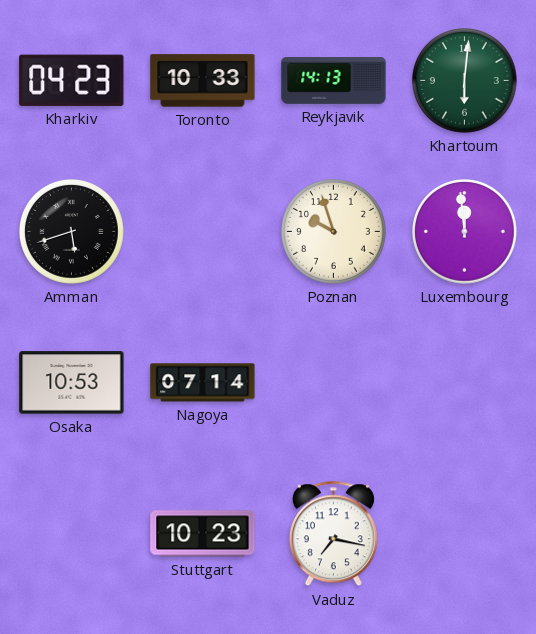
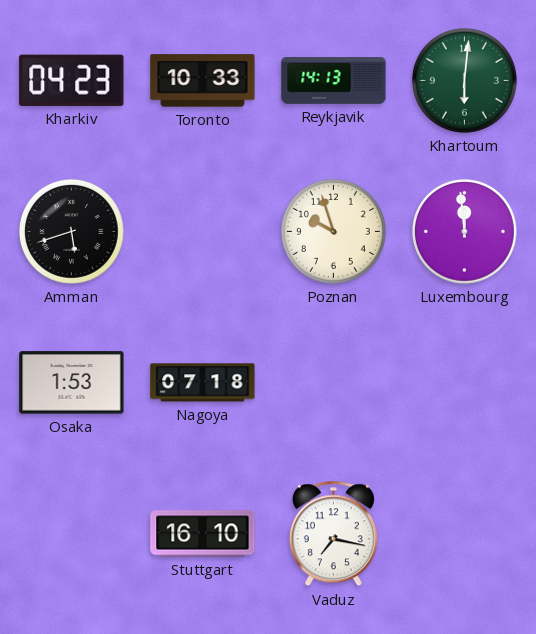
Osaka: 10:53 -> 1:53
Nagoya: 07:14 -> 07:18
Stuttgart: 10:23 -> 16:10
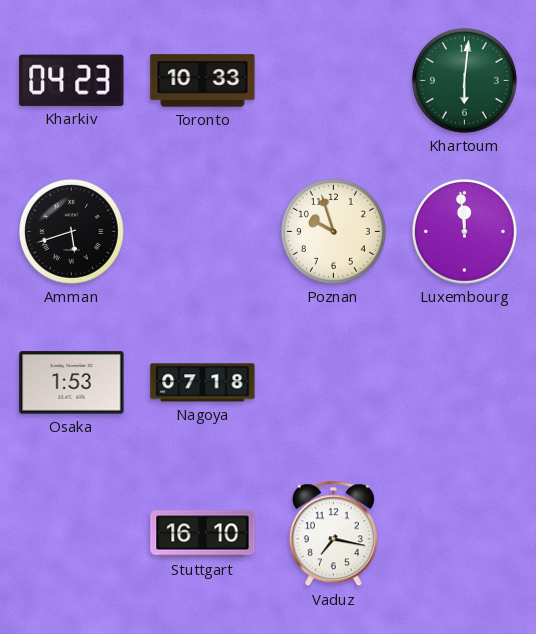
Reykjavik: 14:13 -> none
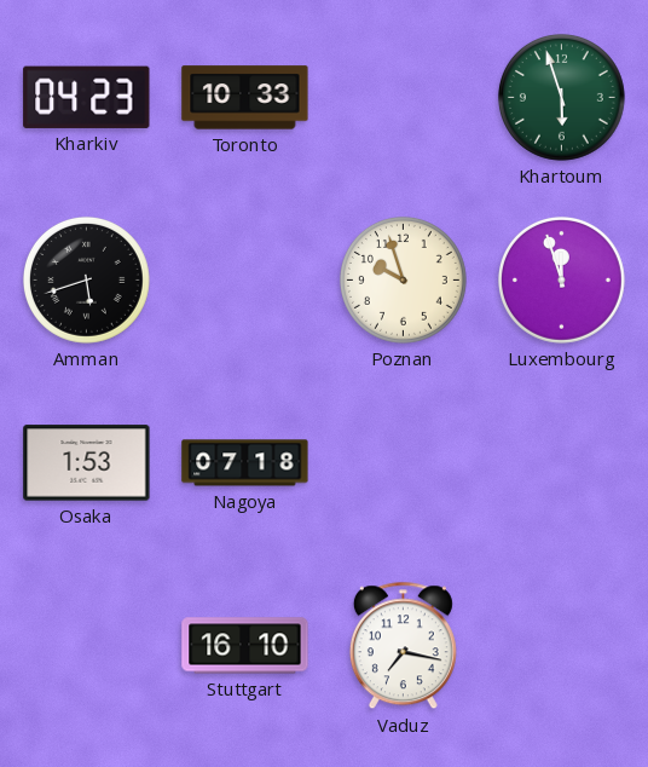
Khartoum: 6:01 -> 5:57
Luxembourg: 11:59 -> 11:57
